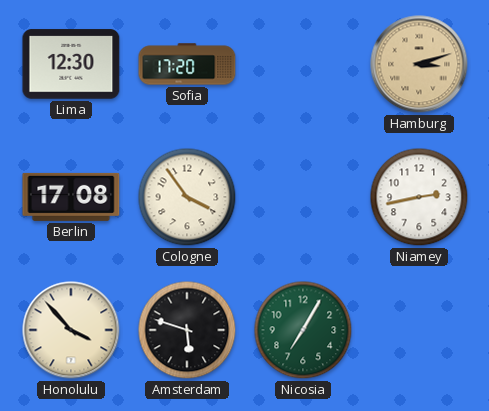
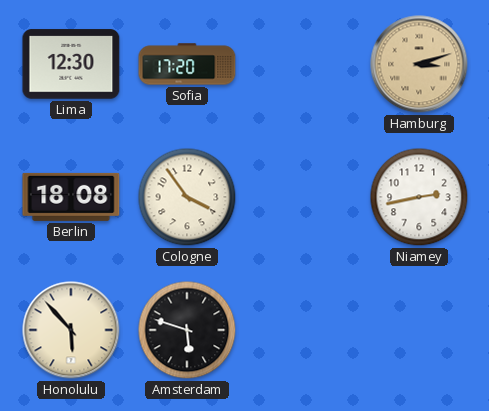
Berlin: 17:08 -> 18:08
Honolulu: 3:53 -> 5:53
Nicosia: 7:05 -> none
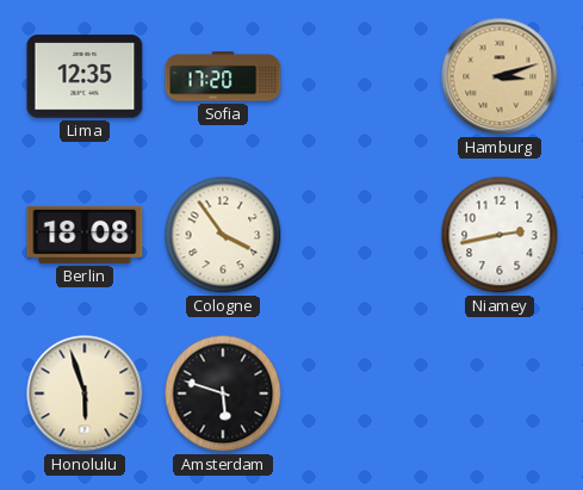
Lima: 12:30 -> 12:35
Honolulu: 5:53 -> 5:57
